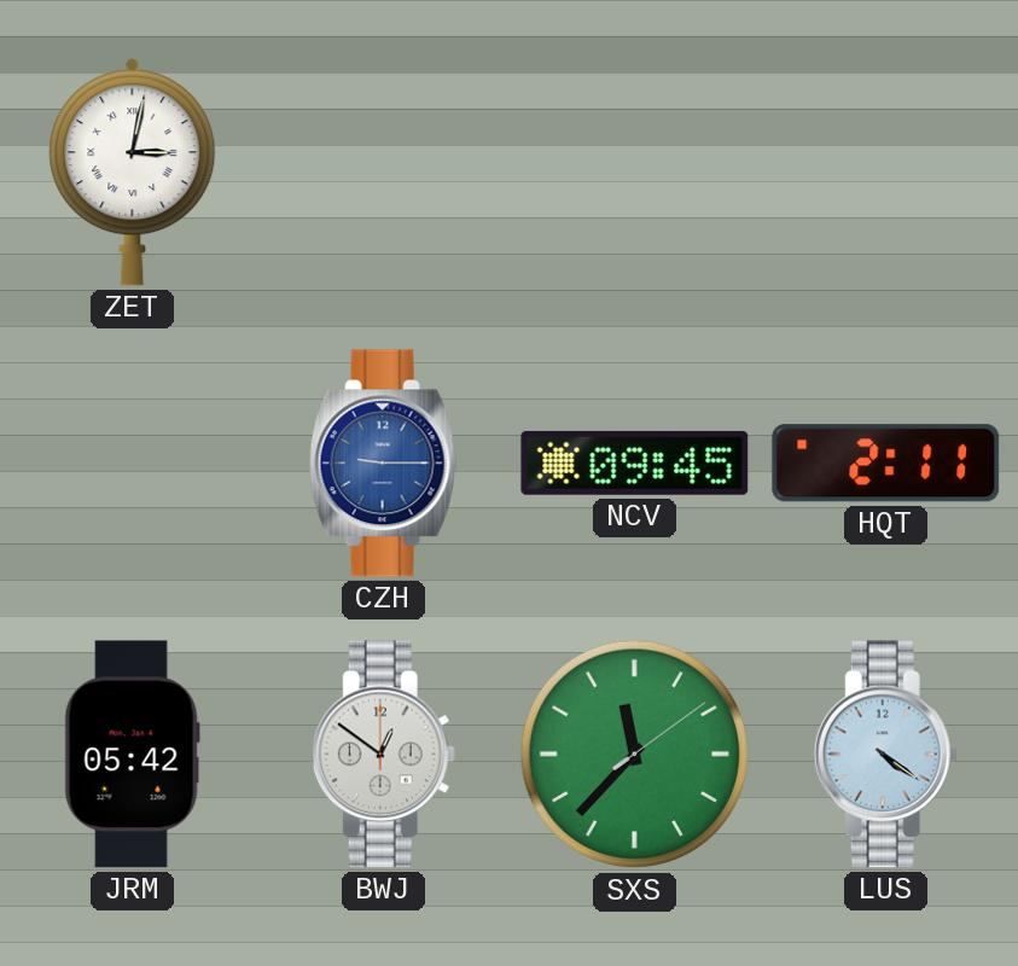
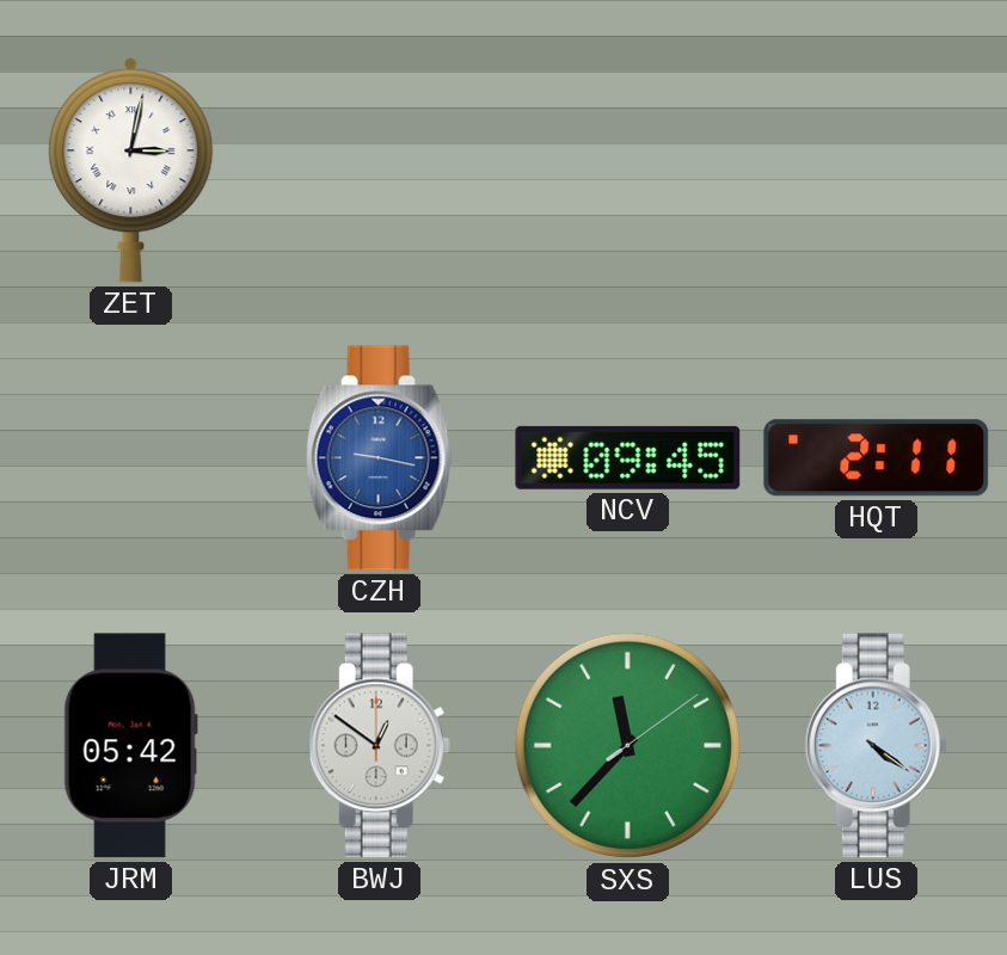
CZH: 9:15 -> 9:17
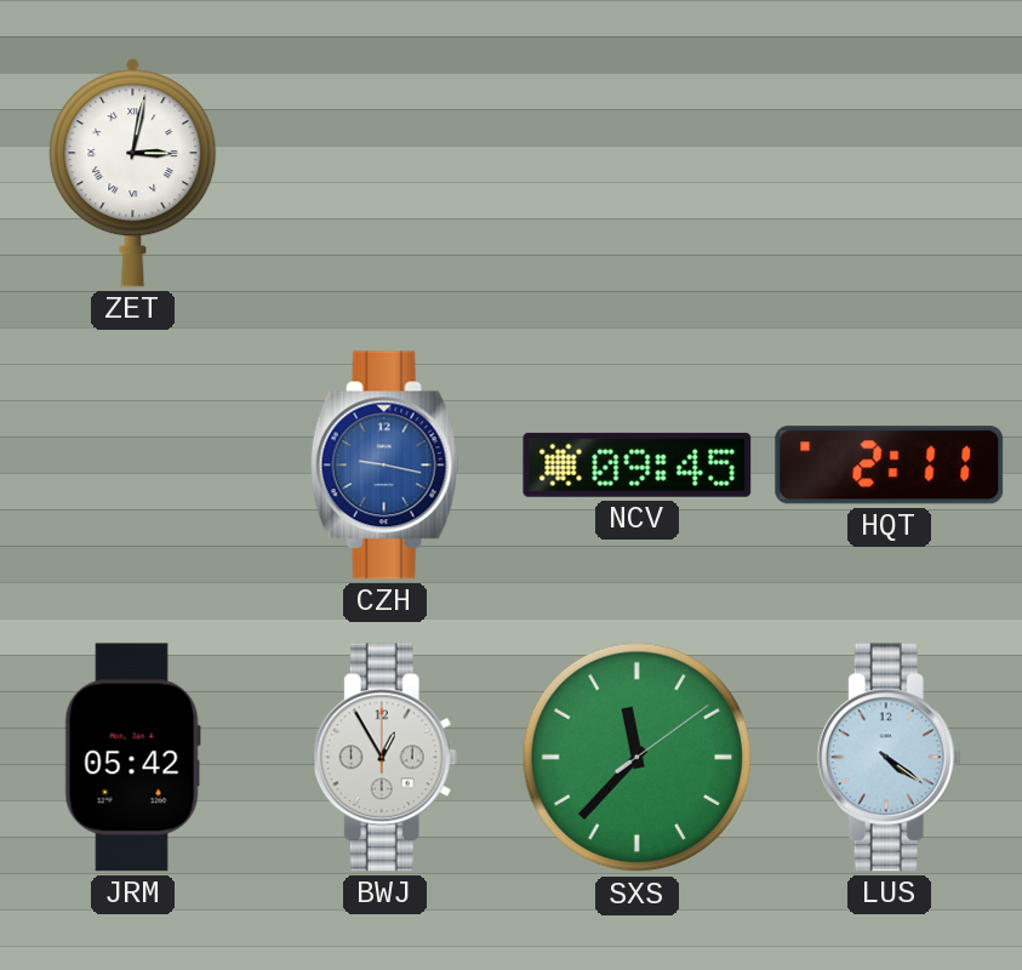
BWJ: 12:51 -> 12:55
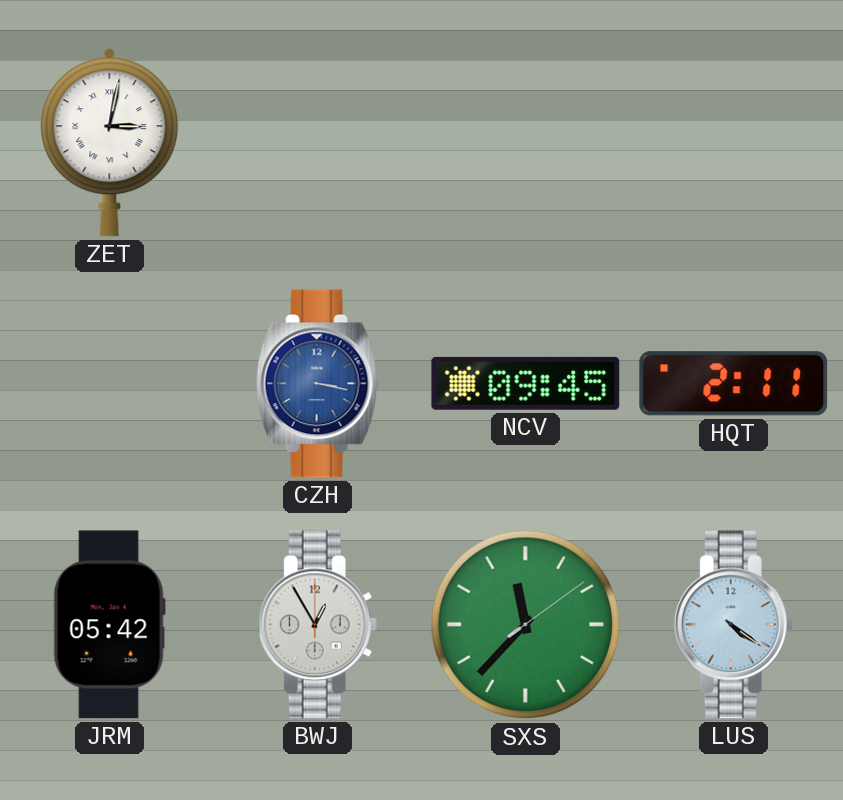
CZH: 9:17 -> 3:17
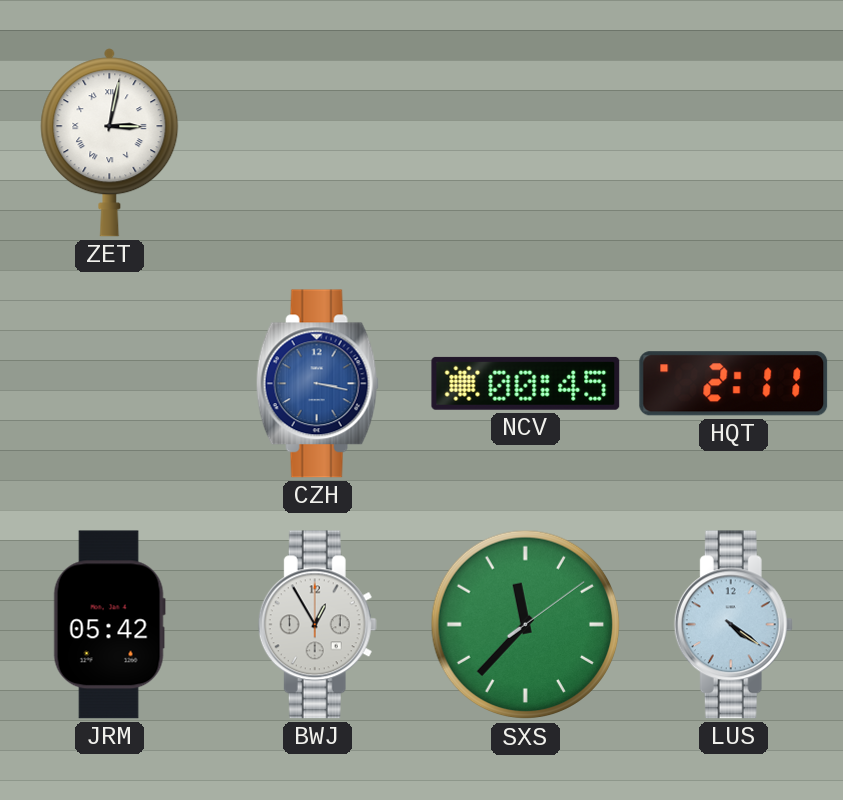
NCV: 09:45 -> 00:45
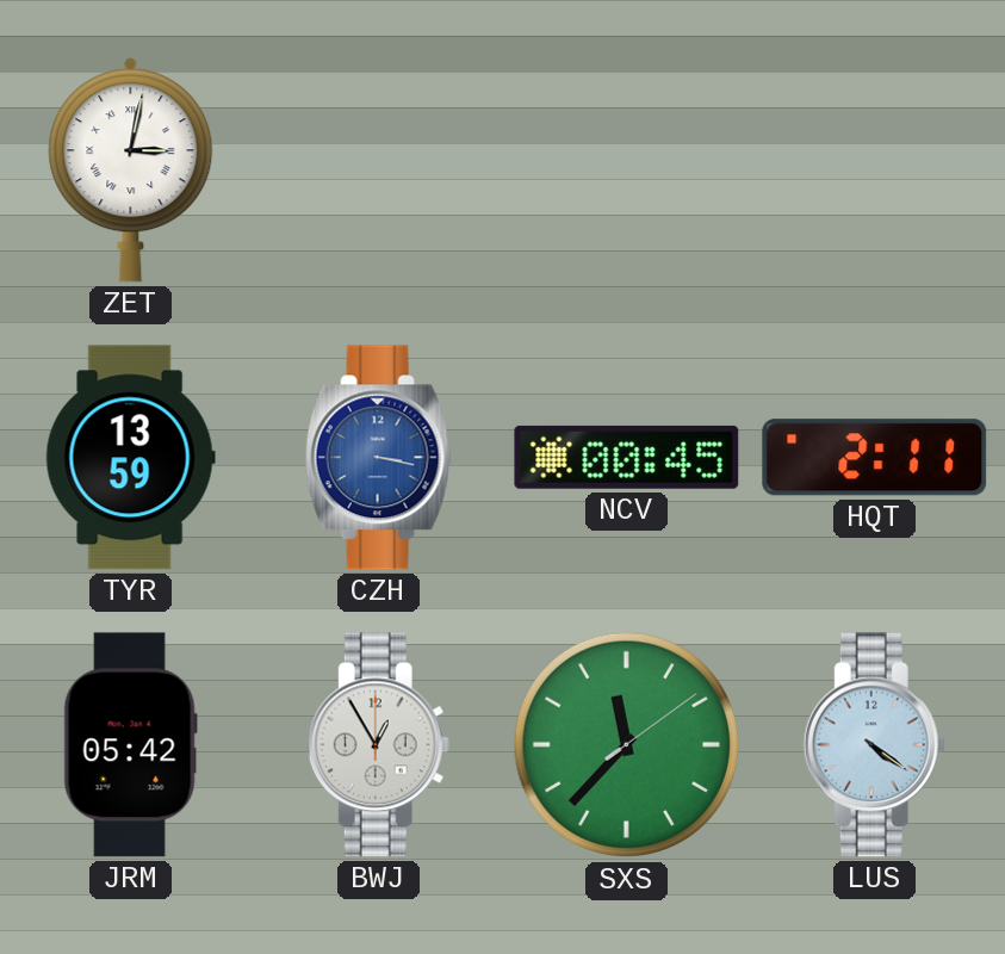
TYR: none -> 13:59
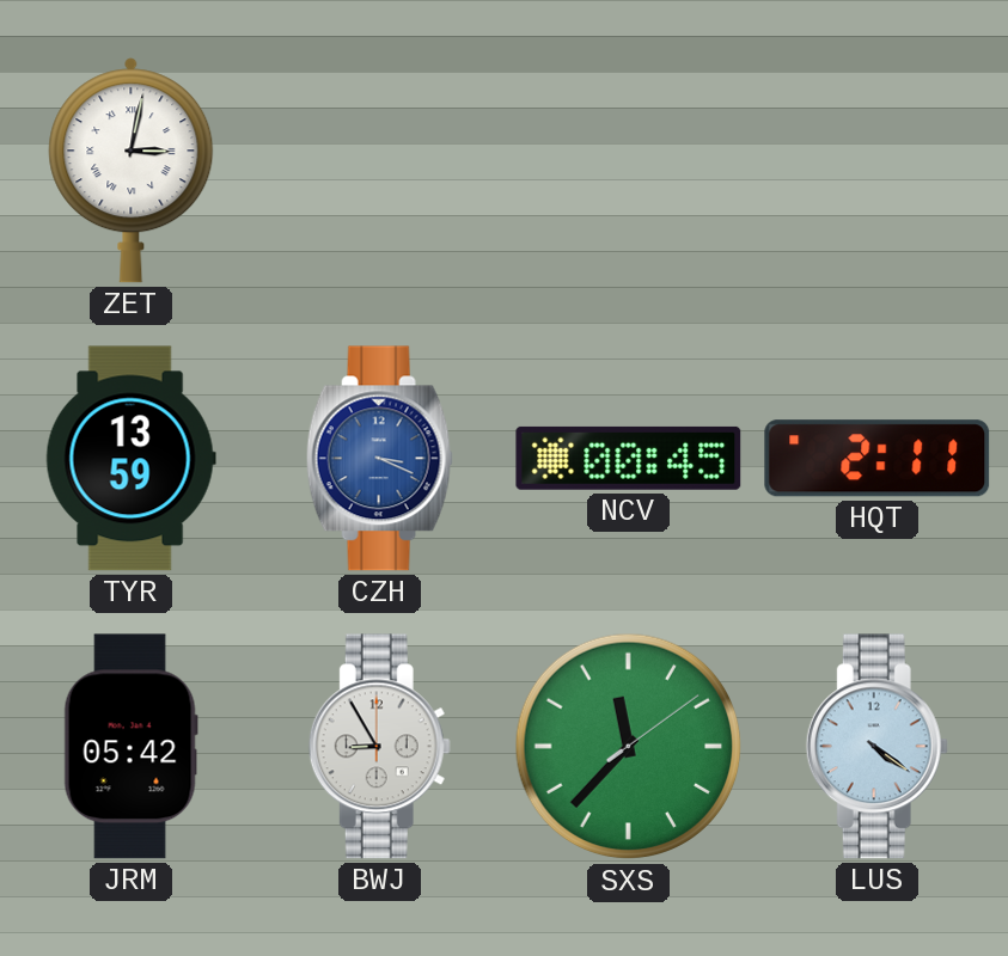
CZH: 3:17 -> 3:19
BWJ: 12:55 -> 8:55
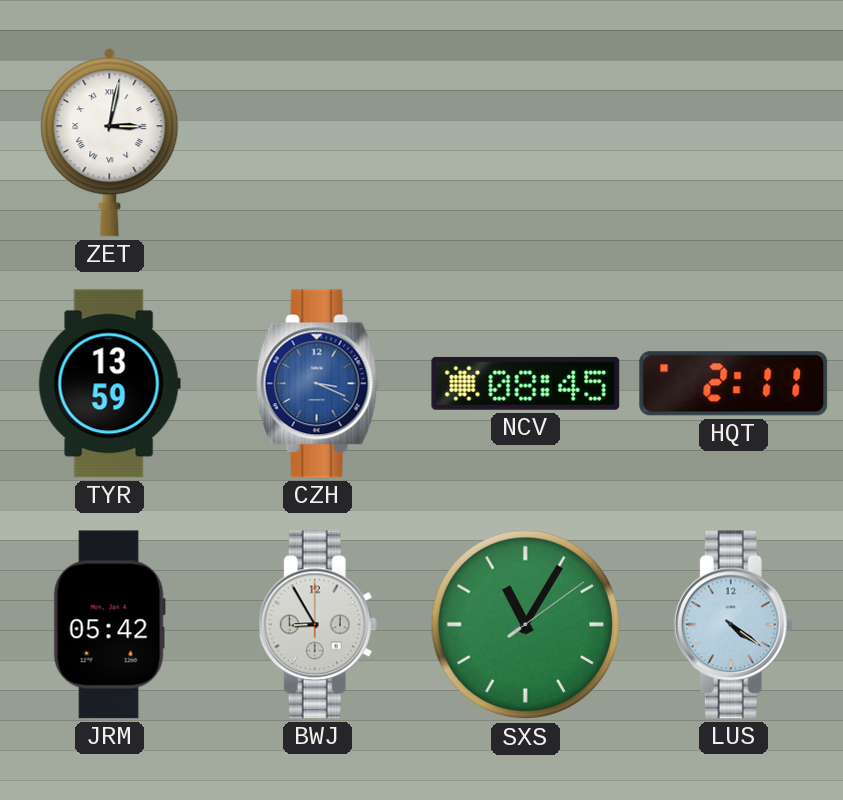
NCV: 00:45 -> 08:45
SXS: 11:37 -> 11:05
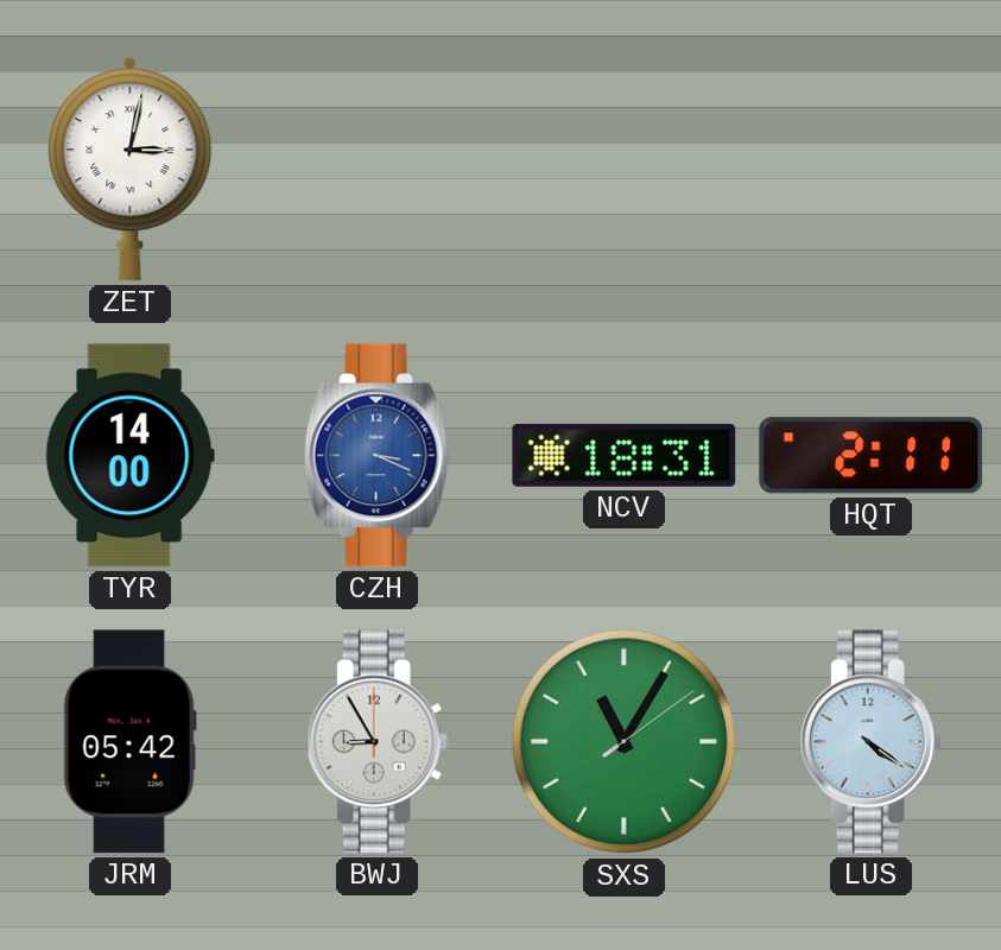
TYR: 13:59 -> 14:00
NCV: 08:45 -> 18:31
